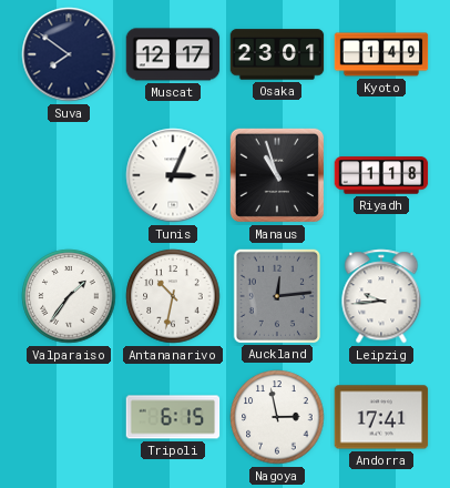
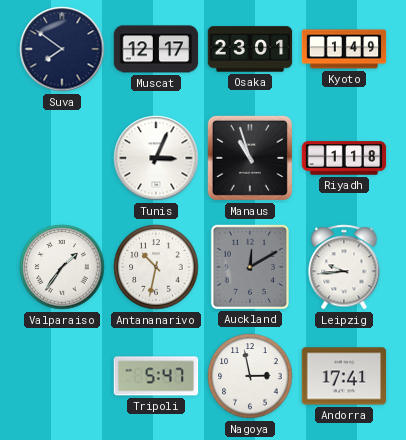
Auckland: 12:14 -> 12:10
Tripoli: 6:15 -> 5:47
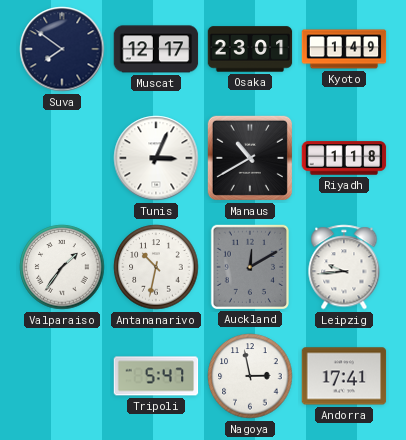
Manaus: 10:57 -> 10:40
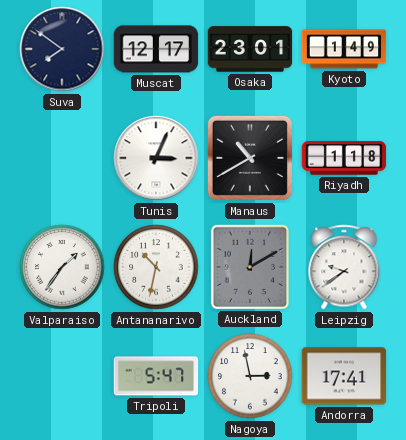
Leipzig: 9:44 -> 9:39
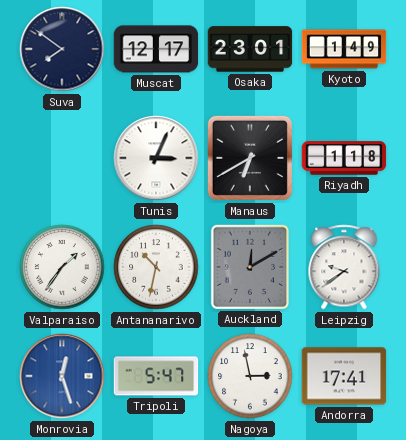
Manaus: 10:40 -> 6:40
Monrovia: none -> 12:27
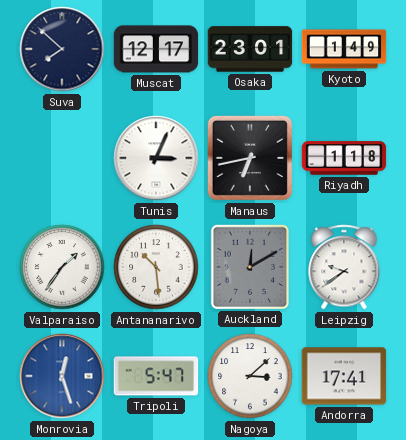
Suva: 7:51 -> 7:52
Manaus: 6:40 -> 6:43
Antananarivo: 10:32 -> 10:29
Nagoya: 2:58 -> 3:08
